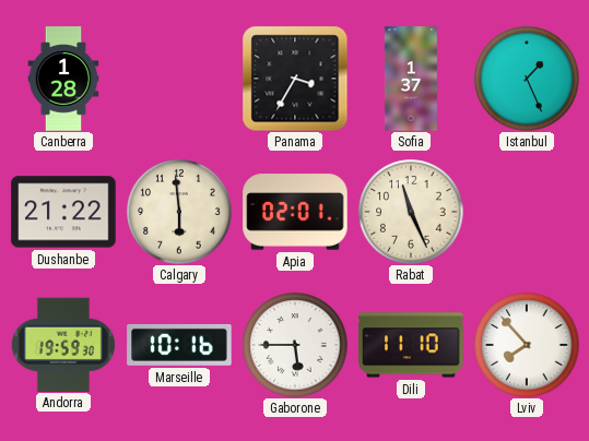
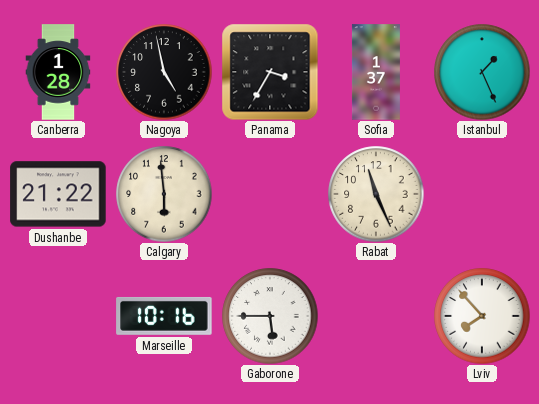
Nagoya: none -> 4:58
Apia: 02:01 -> none
Andorra: 19:59 -> none
Dili: 11:10 -> none
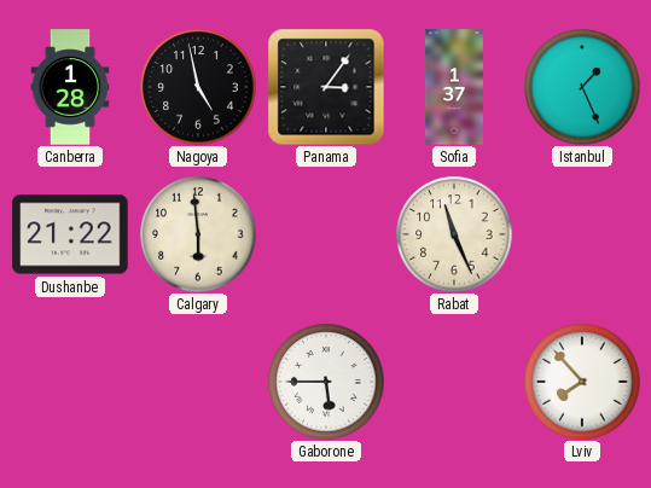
Panama: 3:35 -> 3:06
Marseille: 10:16 -> none
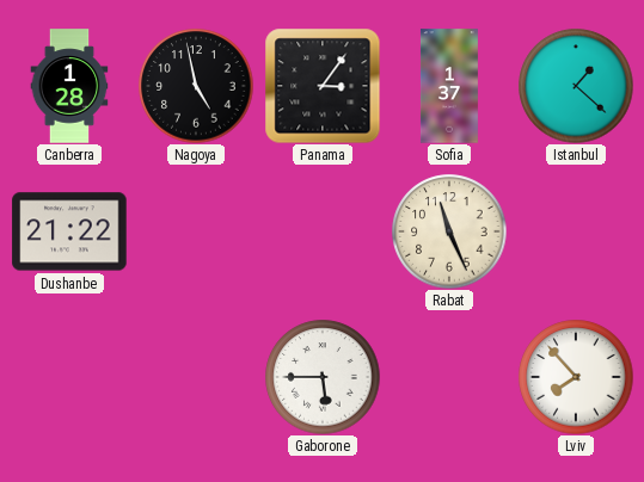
Istanbul: 1:26 -> 1:22
Calgary: 5:59 -> none
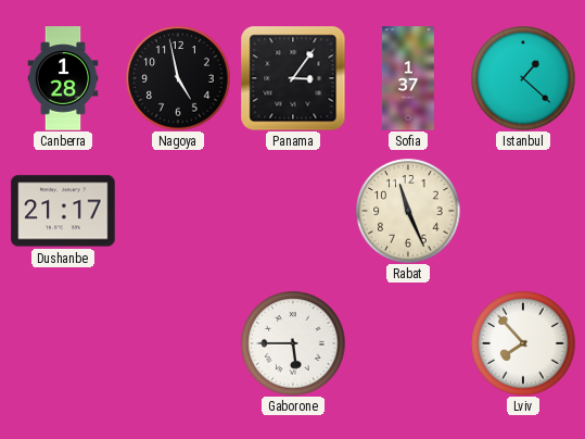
Dushanbe: 21:22 -> 21:17
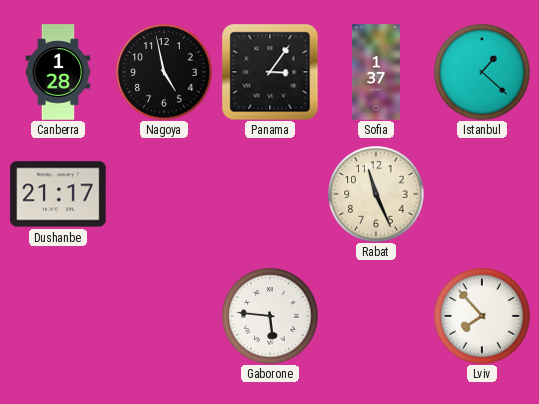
Gaborone: 5:45 -> 5:46
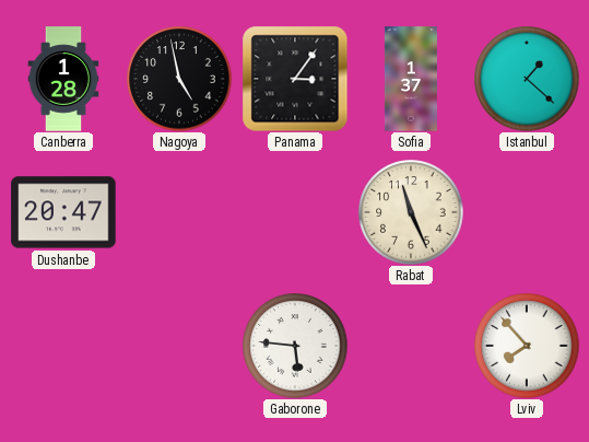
Dushanbe: 21:17 -> 20:47
